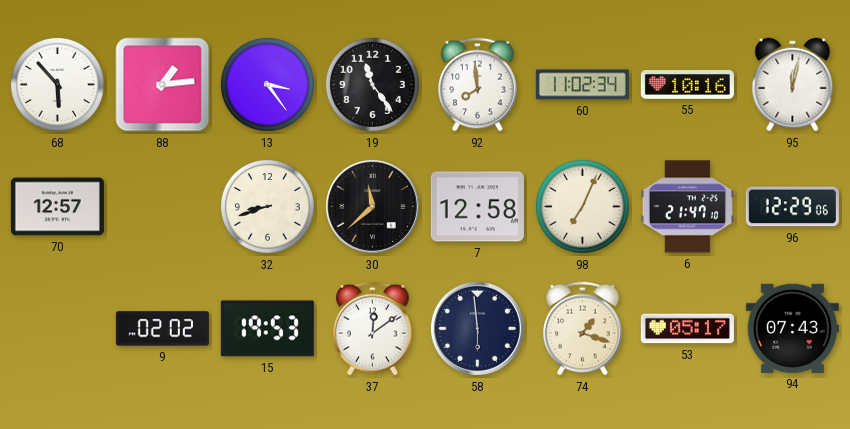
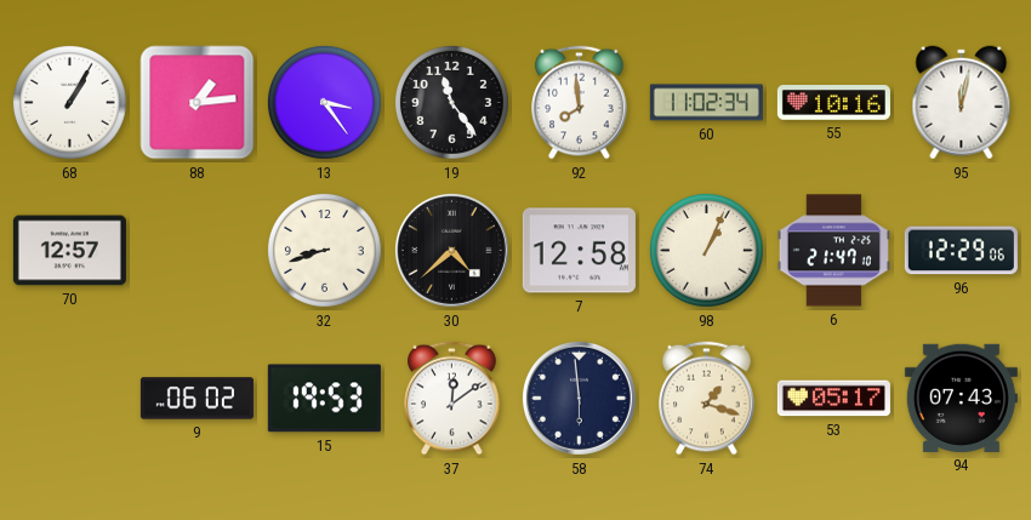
68: 5:53 -> 1:05
30: 11:38 -> 4:38
98: 7:04 -> 1:04
9: 02:02 -> 06:02
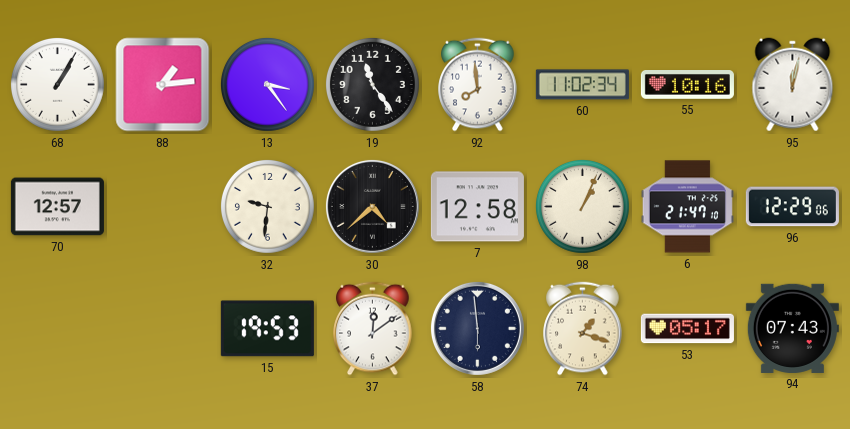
32: 8:42 -> 9:31
9: 06:02 -> none
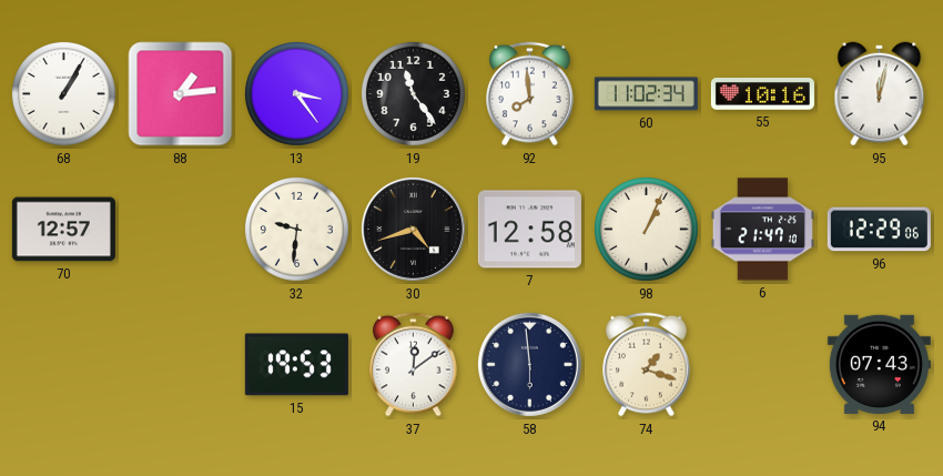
30: 4:38 -> 4:42
53: 05:17 -> none
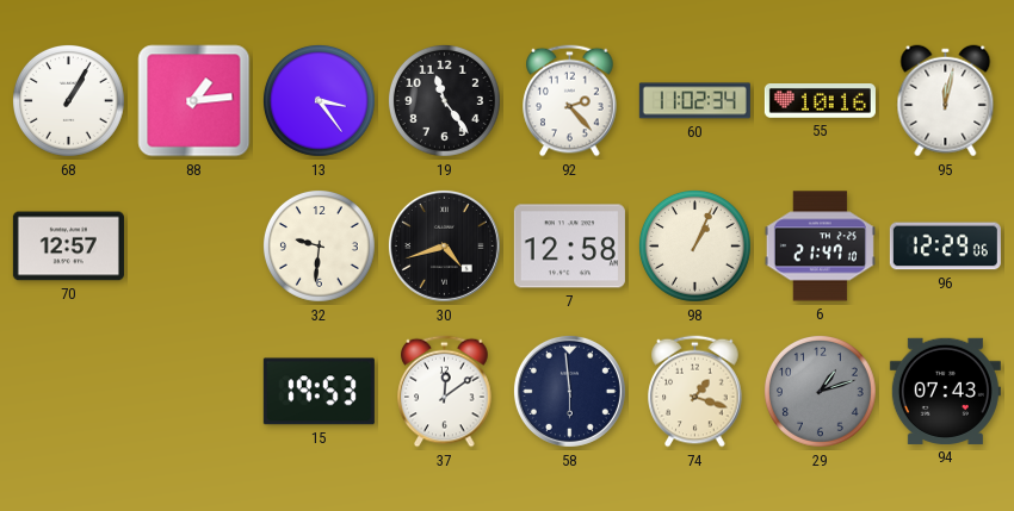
92: 7:59 -> 2:23
29: none -> 1:12
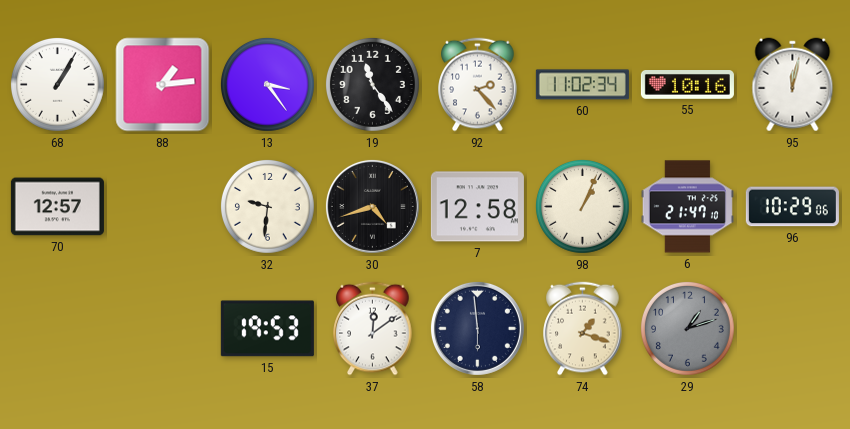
96: 12:29 -> 10:29
94: 07:43 -> none
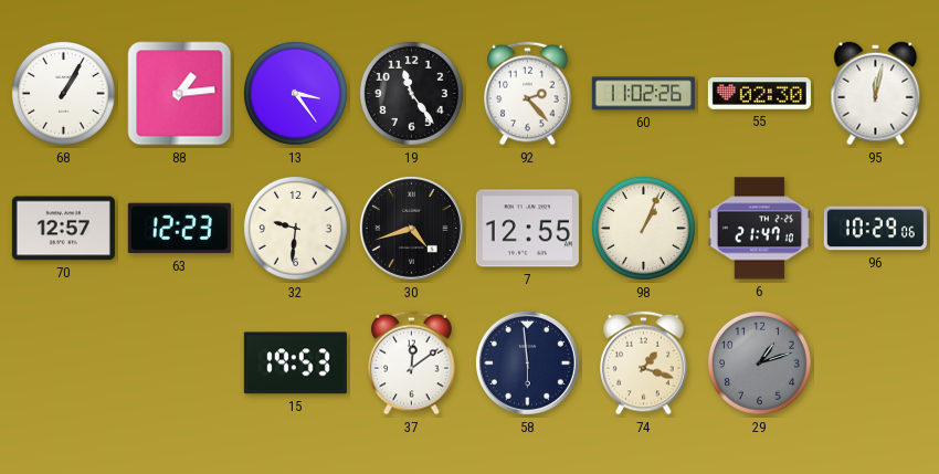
60: 11:02:34 -> 11:02:26
55: 10:16 -> 02:30
63: none -> 12:23
7: 12:58 -> 12:55
